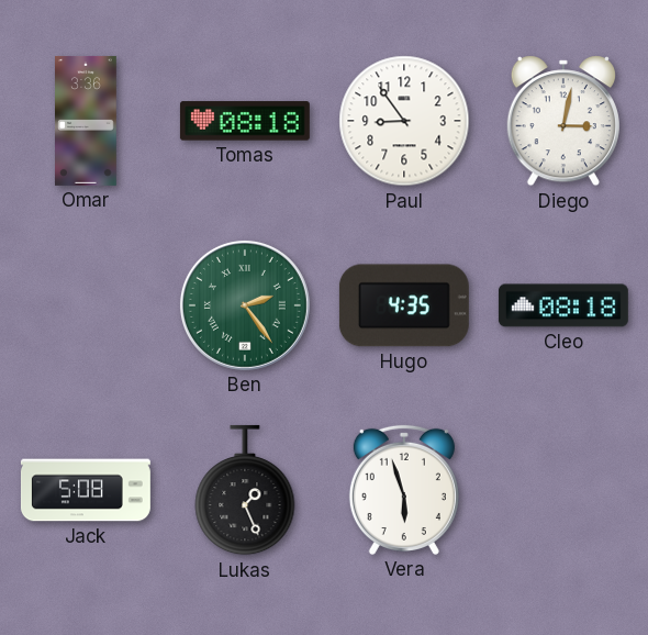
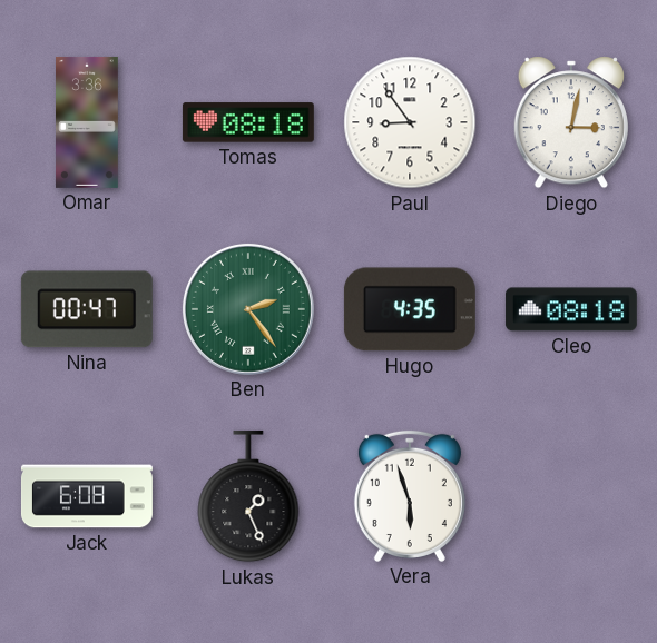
Nina: none -> 00:47
Jack: 5:08 -> 6:08
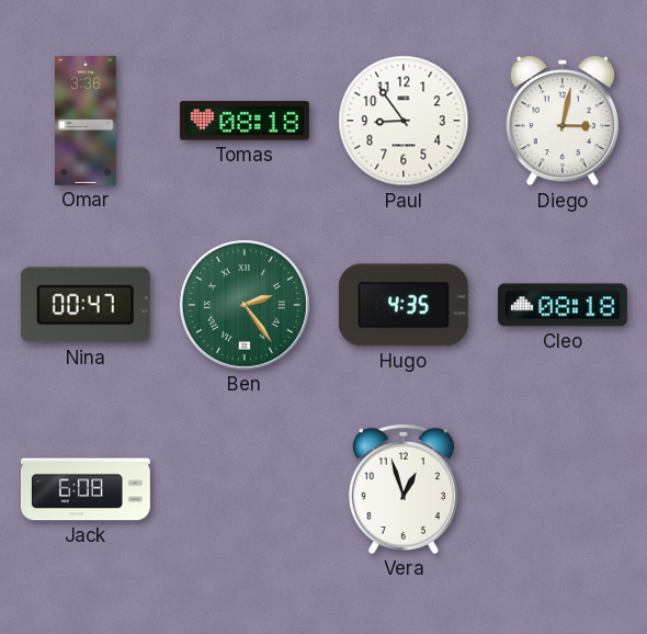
Lukas: 1:26 -> none
Vera: 5:57 -> 12:57
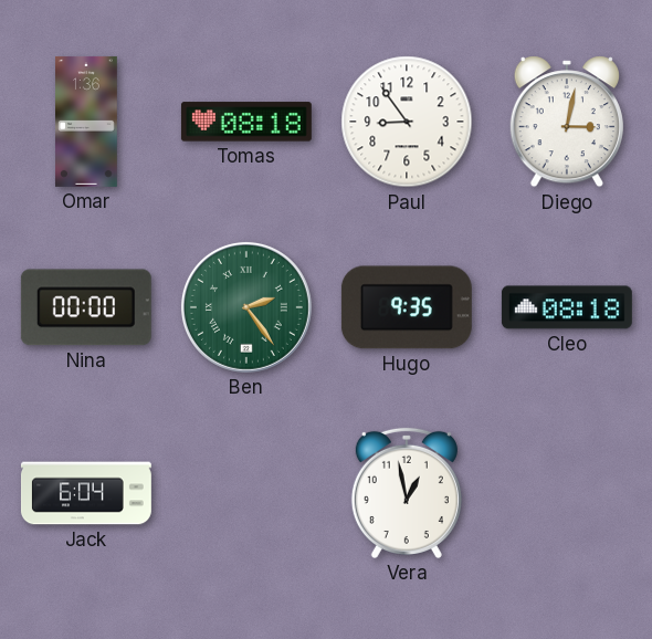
Omar: 3:36 -> 1:36
Nina: 00:47 -> 00:00
Hugo: 4:35 -> 9:35
Jack: 6:08 -> 6:04
Vera: 12:57 -> 12:58
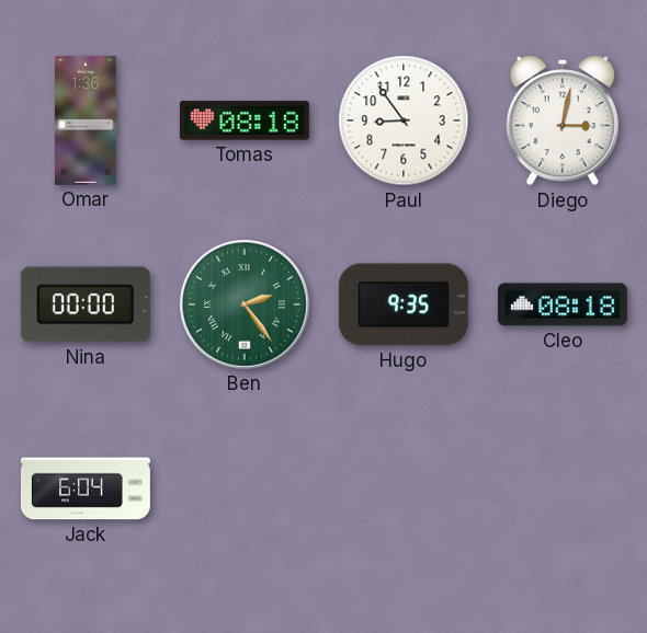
Vera: 12:58 -> none
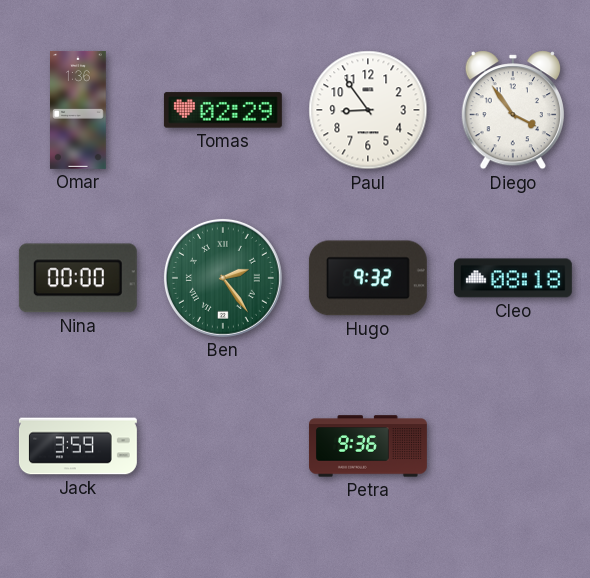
Tomas: 08:18 -> 02:29
Diego: 3:02 -> 3:54
Hugo: 9:35 -> 9:32
Jack: 6:04 -> 3:59
Petra: none -> 9:36
